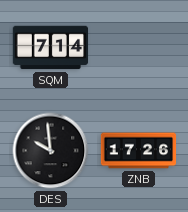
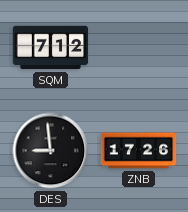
SQM: 7:14 -> 7:12
DES: 9:59 -> 8:59
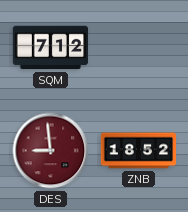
DES dial: black -> burgundy
ZNB: 17:26 -> 18:52
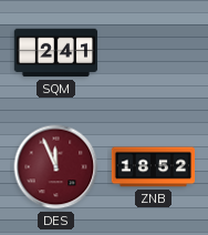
SQM: 7:12 -> 2:41
DES: 8:59 -> 11:56
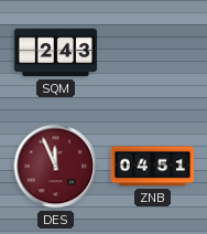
SQM: 2:41 -> 2:43
ZNB: 18:52 -> 04:51
